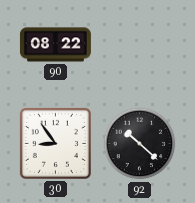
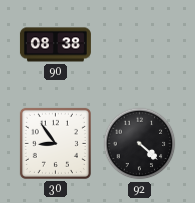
90: 08:22 -> 08:38
92: 10:22 -> 4:22
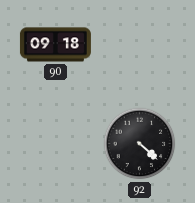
90: 08:38 -> 09:18
30: 8:54 -> none
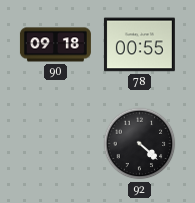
78: none -> 00:55
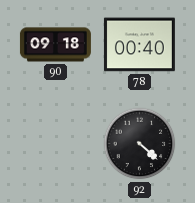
78: 00:55 -> 00:40
